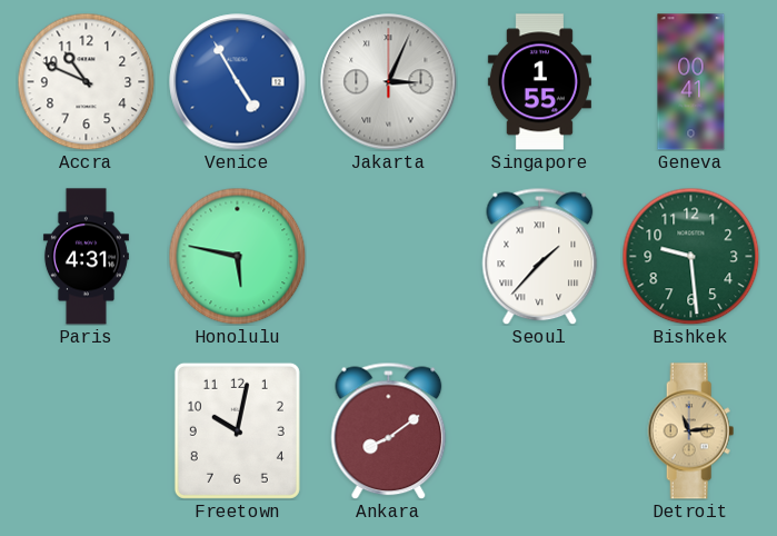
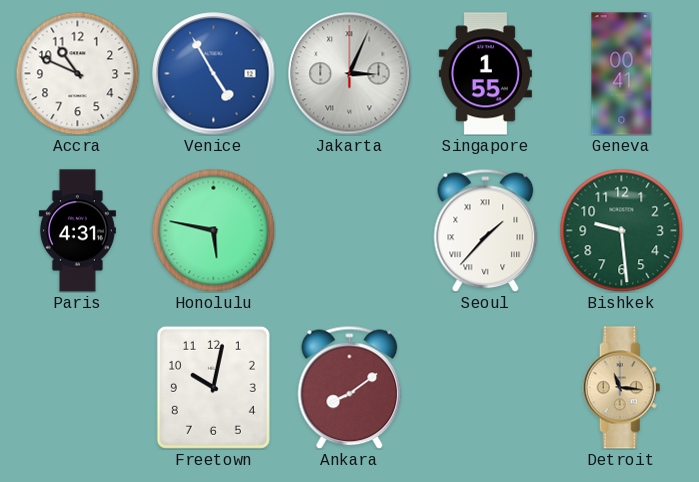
Detroit: 11:14 -> 11:16
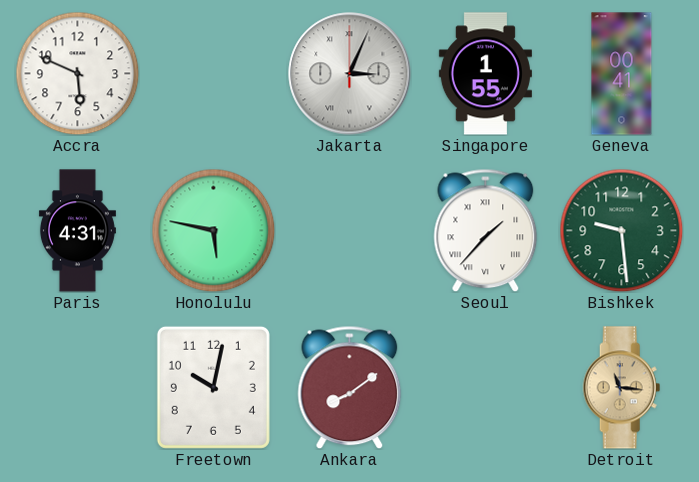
Accra: 10:49 -> 5:49
Venice: 4:55 -> none
